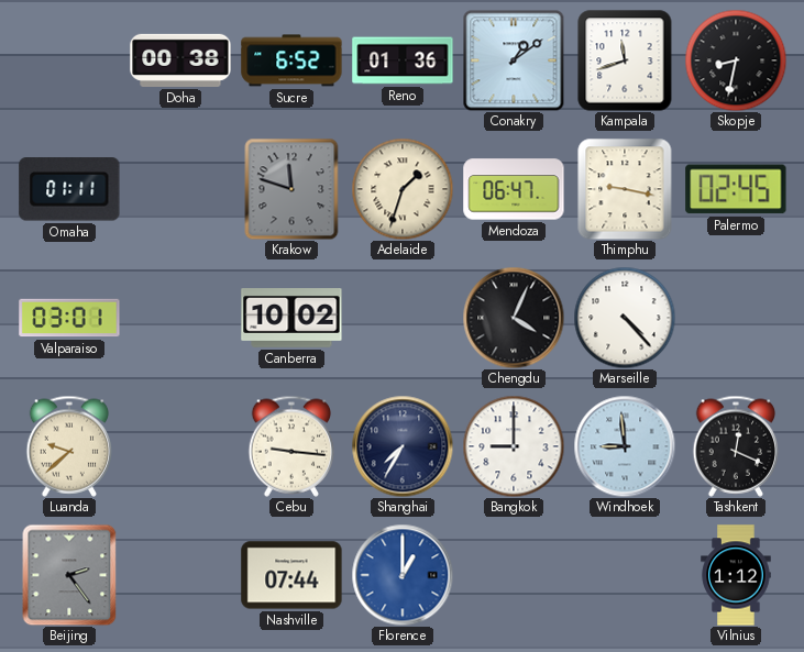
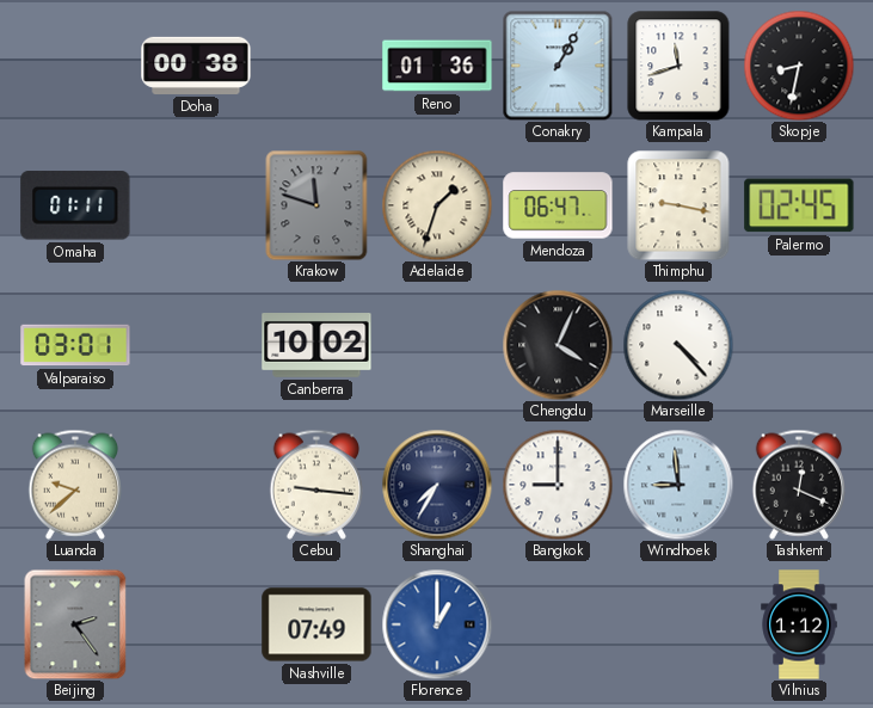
Sucre: 6:52 -> none
Conakry: 1:09 -> 1:05
Nashville: 07:44 -> 07:49
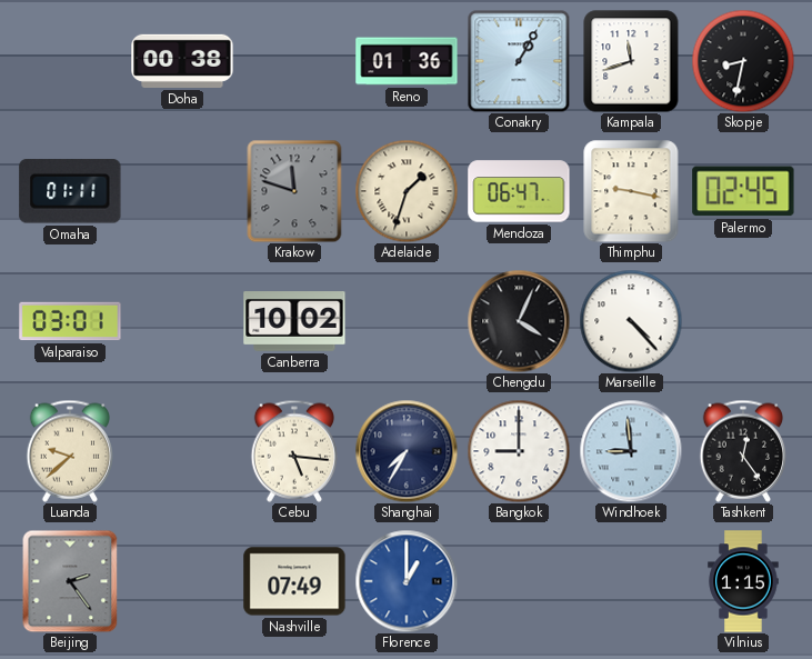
Cebu: 9:16 -> 5:16
Tashkent: 12:19 -> 12:24
Vilnius: 1:12 -> 1:15
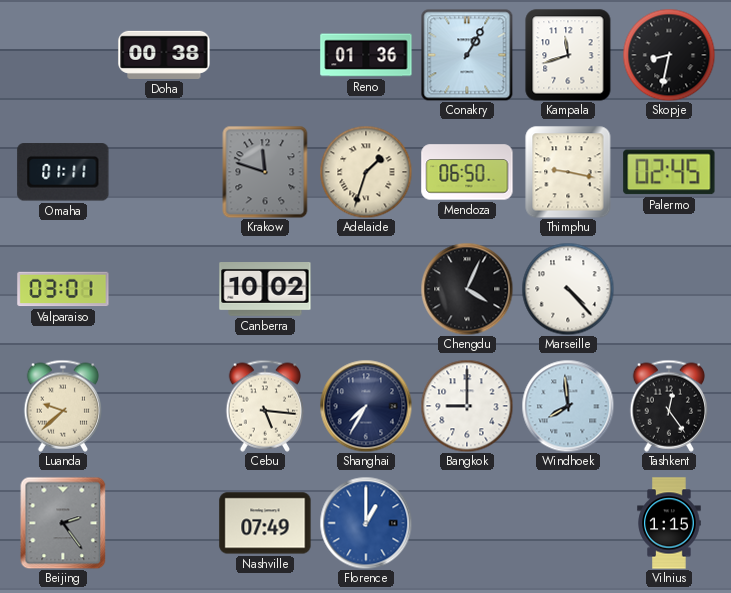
Mendoza: 06:47 -> 06:50
Windhoek: 8:59 -> 7:59
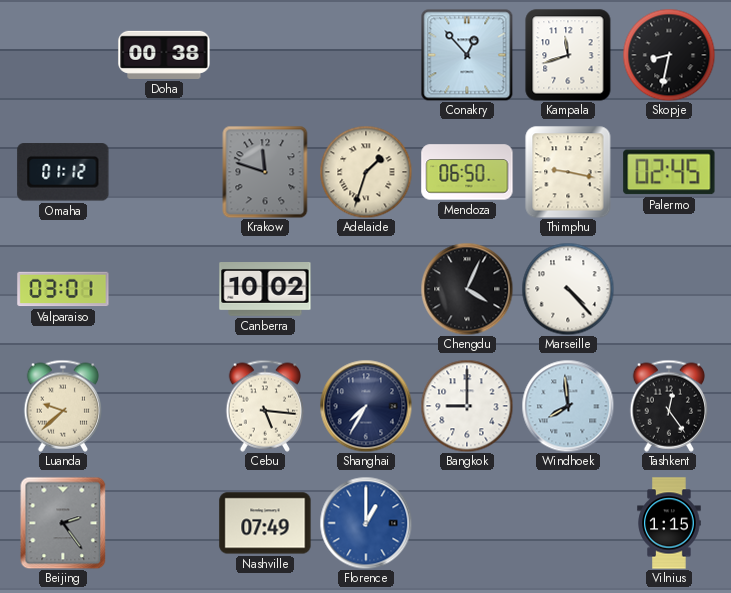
Reno: 01:36 -> none
Conakry: 1:05 -> 12:53
Omaha: 01:11 -> 01:12
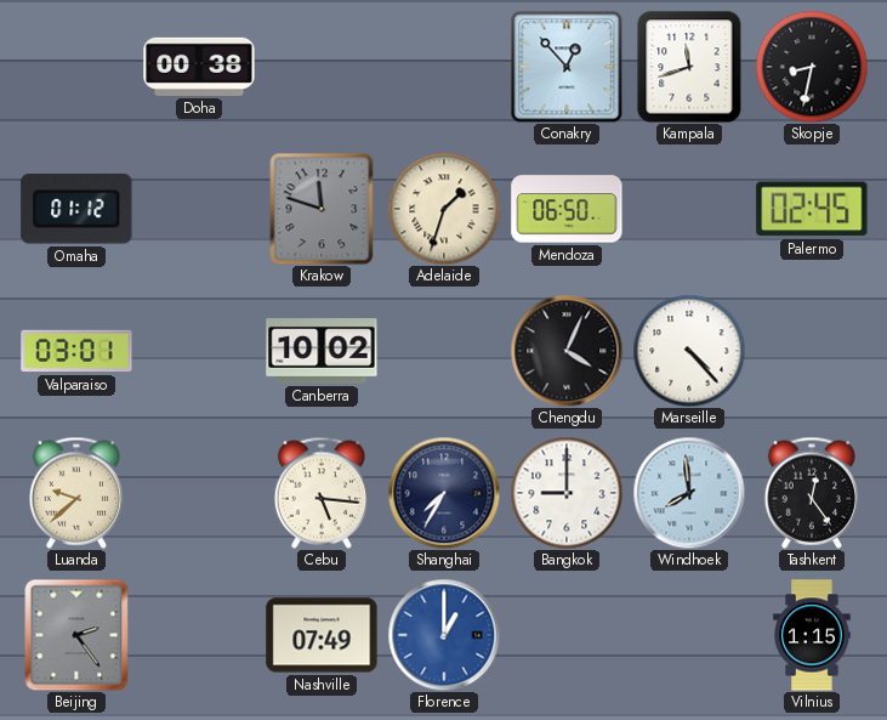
Thimphu: 9:17 -> none
